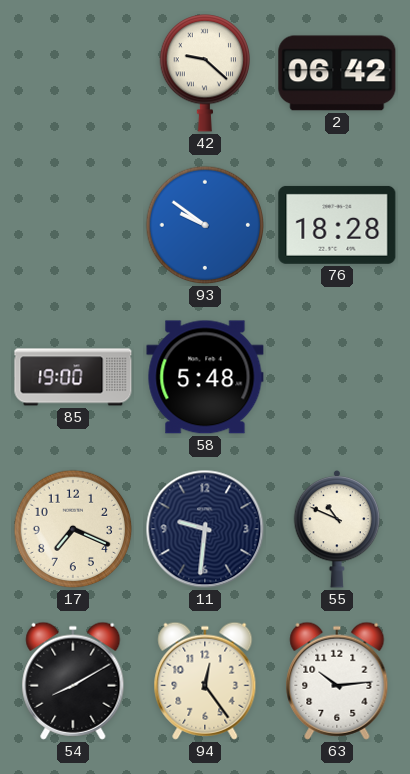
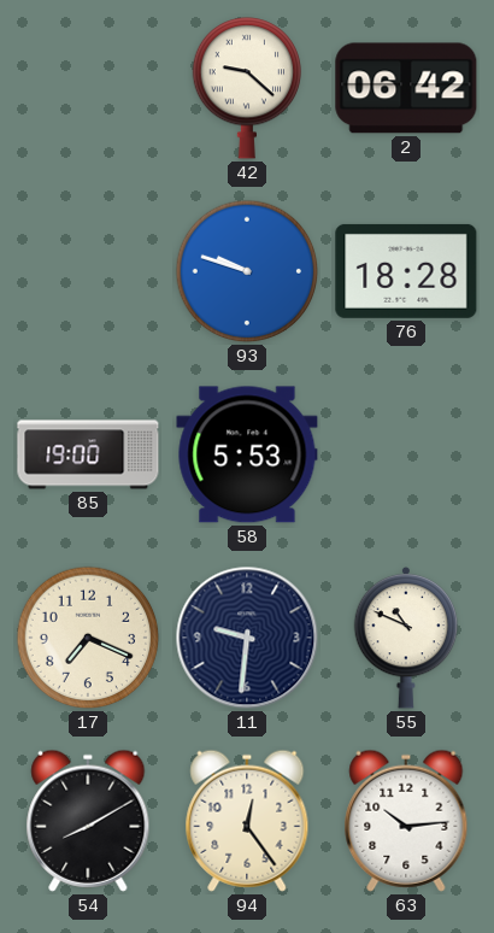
93: 9:51 -> 9:48
58: 5:48 -> 5:53
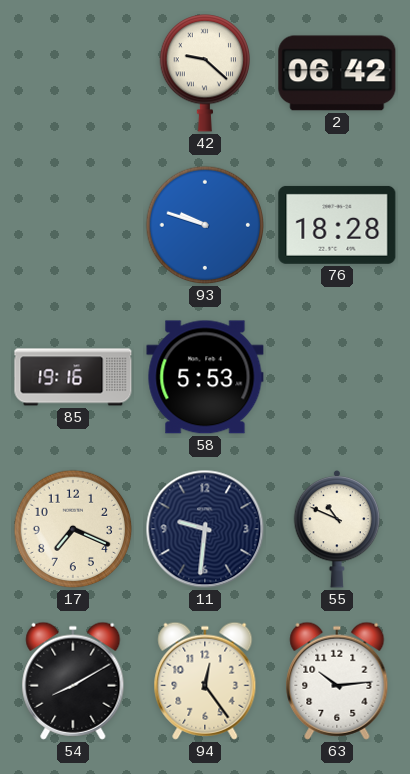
85: 19:00 -> 19:16
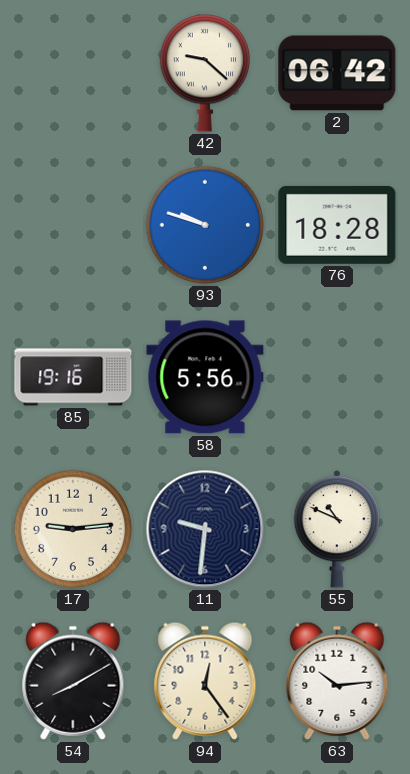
58: 5:53 -> 5:56
17: 7:19 -> 9:14
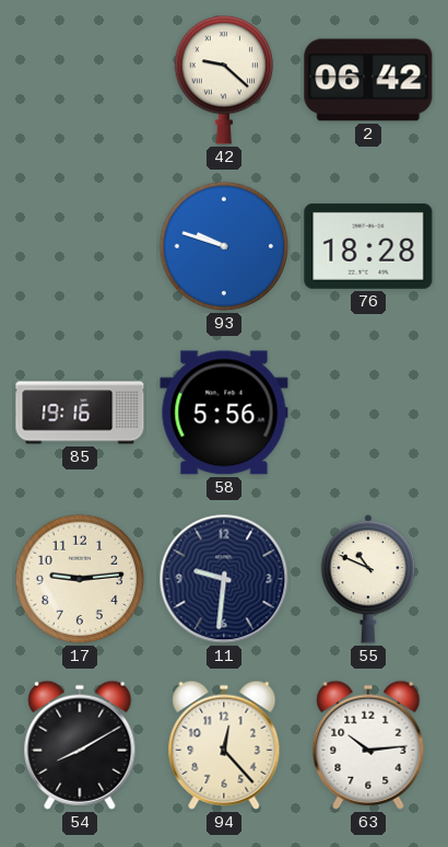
94: 12:24 -> 12:23
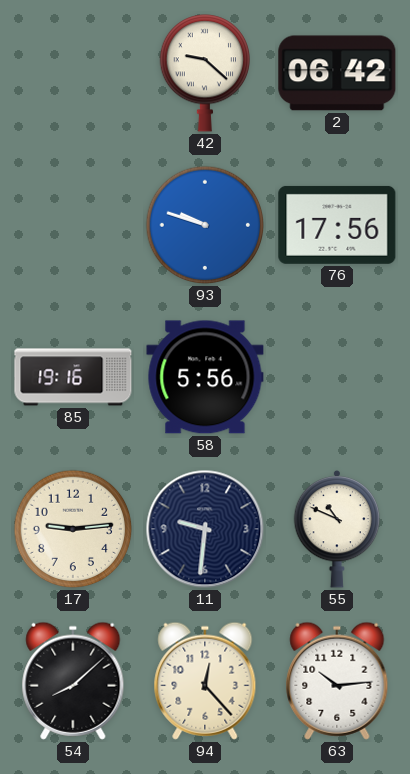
76: 18:28 -> 17:56
54: 8:10 -> 8:08
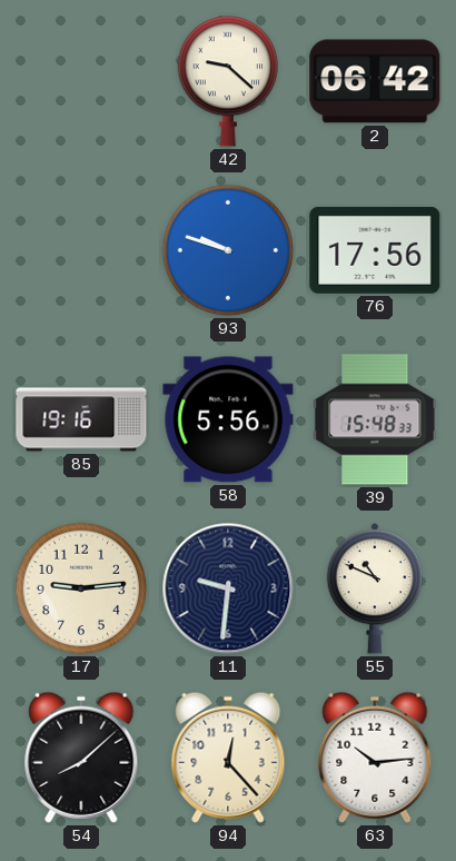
39: none -> 15:48
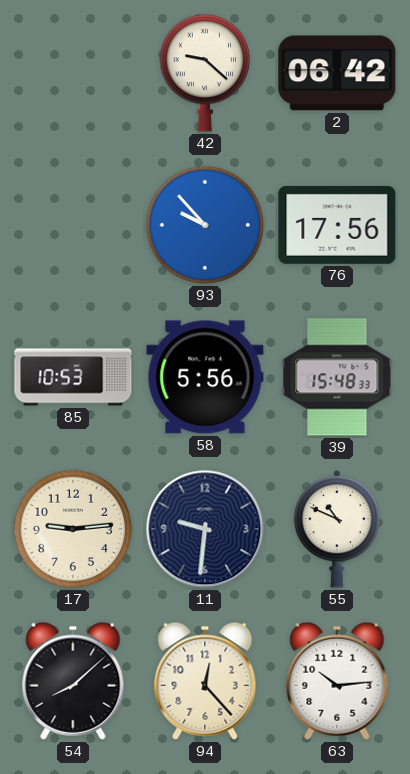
93: 9:48 -> 9:53
85: 19:16 -> 10:53
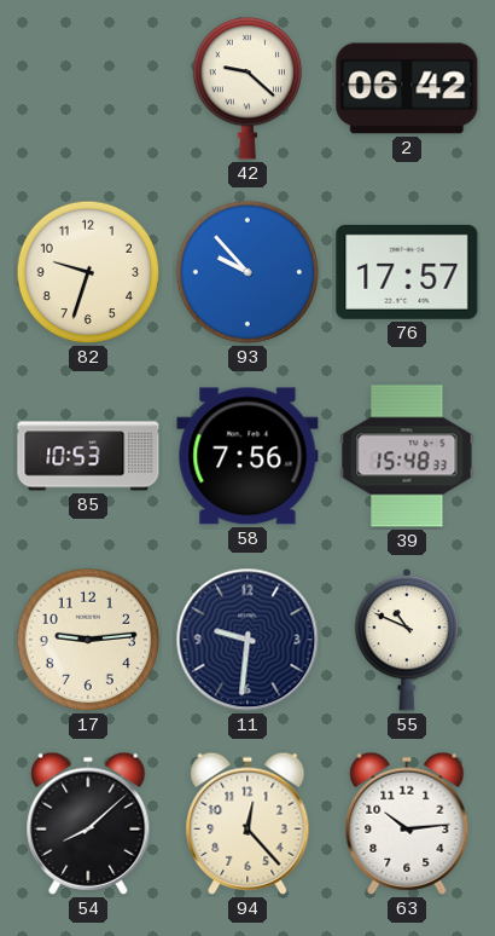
82: none -> 9:33
76: 17:56 -> 17:57
58: 5:56 -> 7:56
